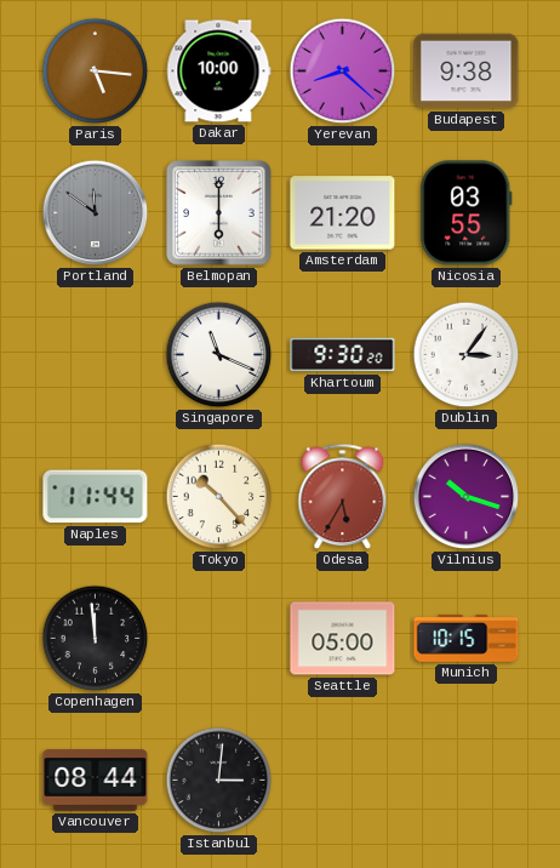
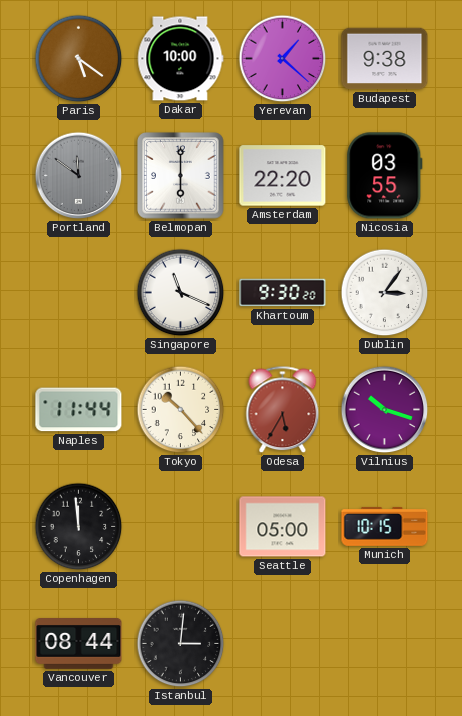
Paris: 5:16 -> 5:21
Yerevan: 8:22 -> 1:22
Amsterdam: 21:20 -> 22:20
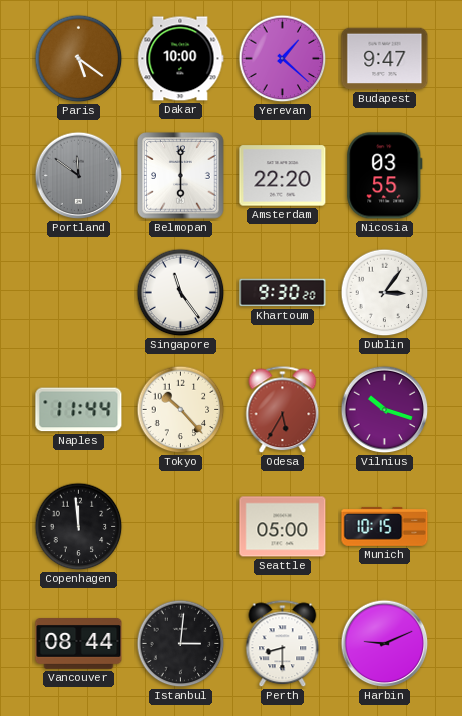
Budapest: 9:38 -> 9:47
Singapore: 11:19 -> 11:24
Perth: none -> 8:30
Harbin: none -> 9:11
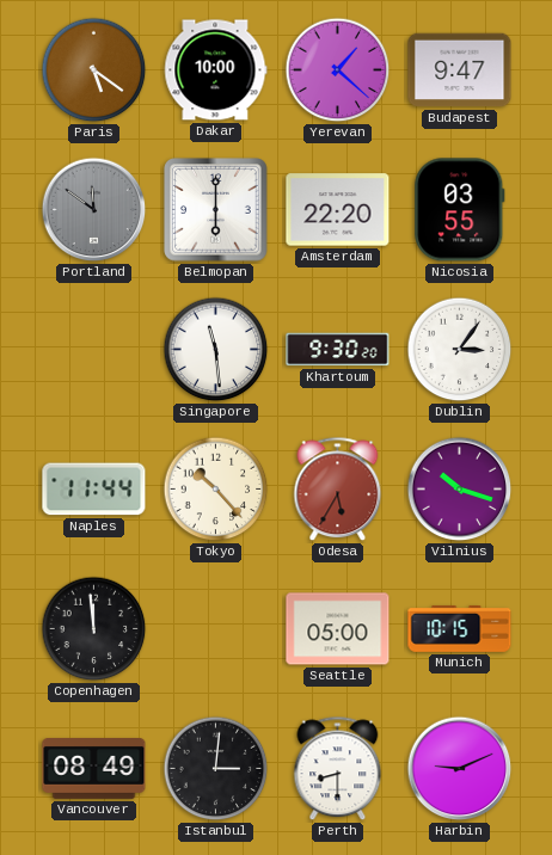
Singapore: 11:24 -> 11:29
Vancouver: 08:44 -> 08:49
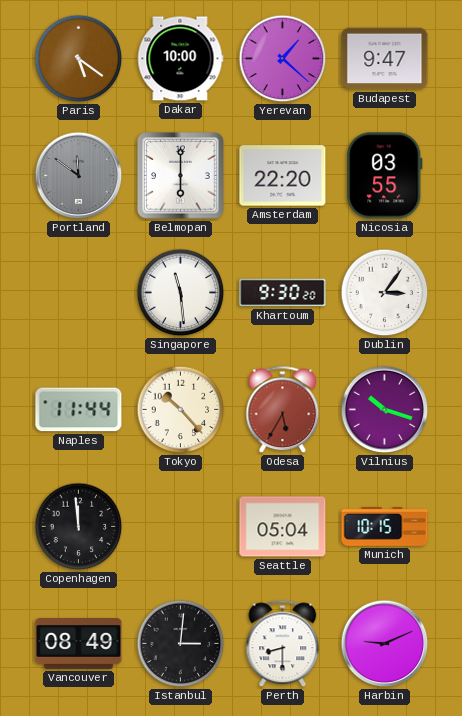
Seattle: 05:00 -> 05:04
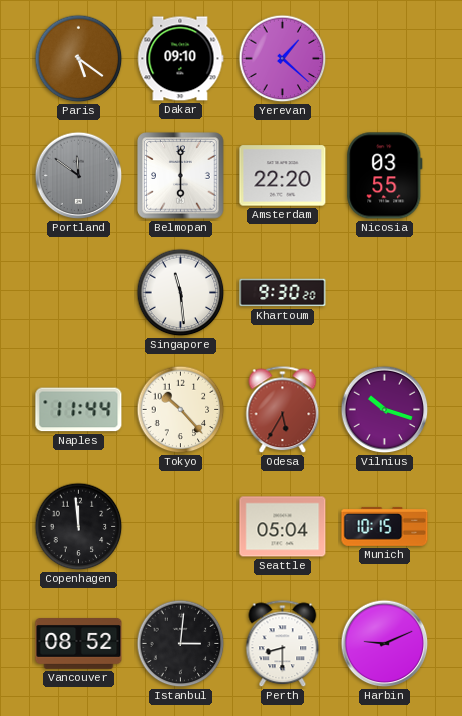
Dakar: 10:00 -> 09:10
Budapest: 9:47 -> none
Dublin: 3:06 -> none
Vancouver: 08:49 -> 08:52
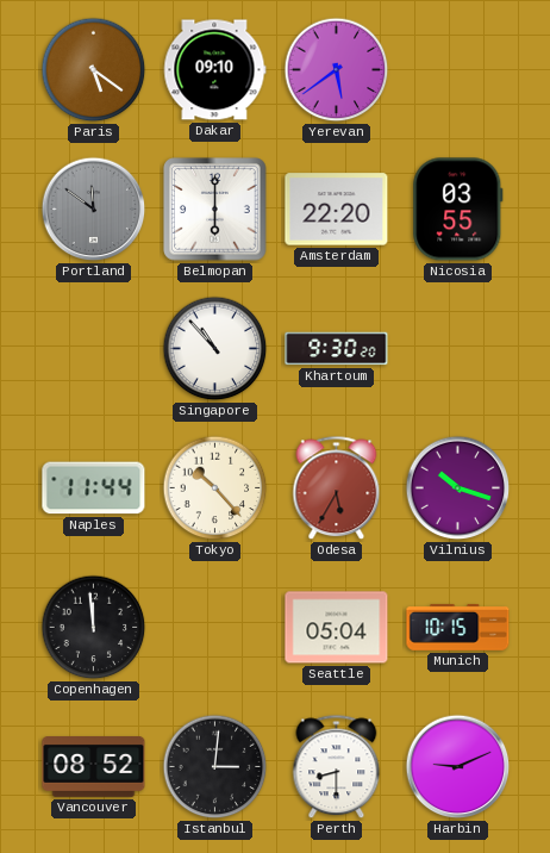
Yerevan: 1:22 -> 5:39
Singapore: 11:29 -> 10:53
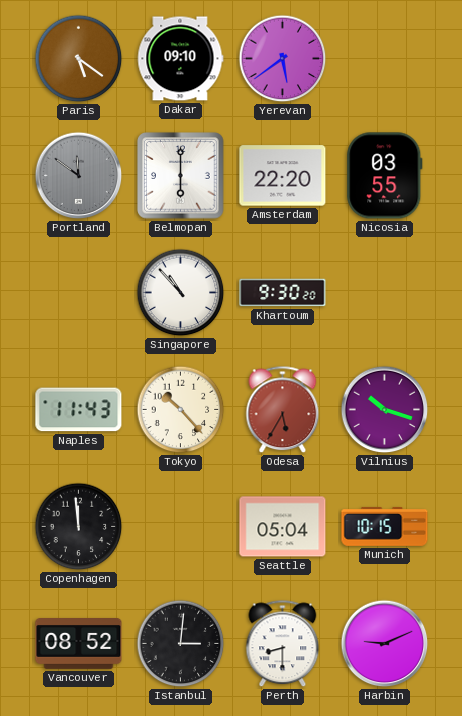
Naples: 11:44 -> 11:43
